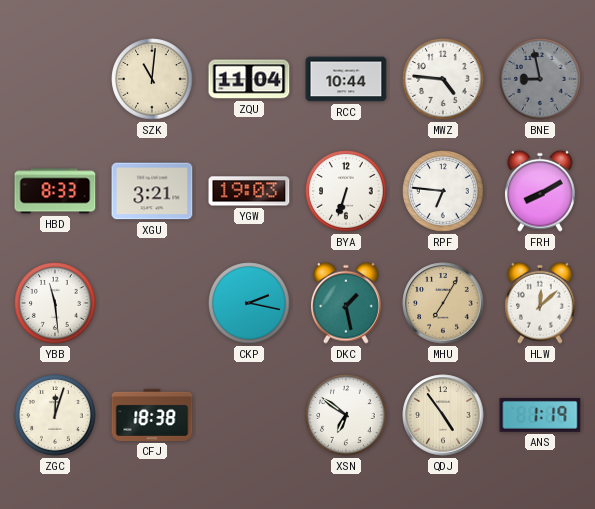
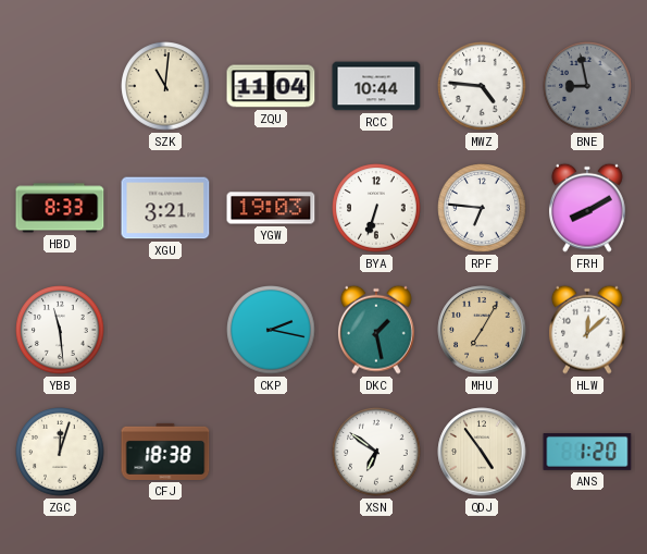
ANS: 1:19 -> 1:20
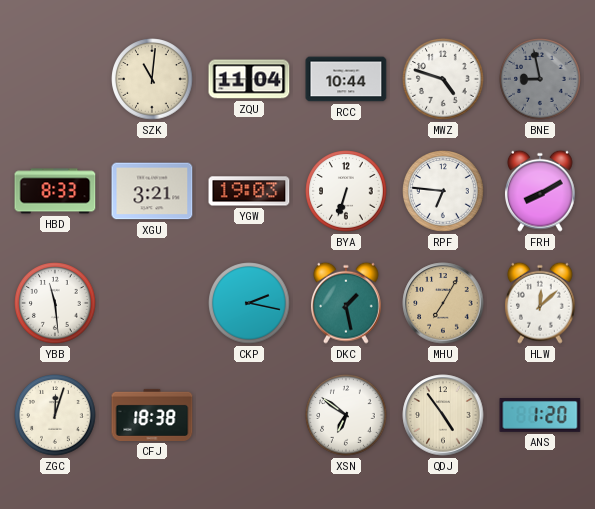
MWZ: 4:46 -> 4:48
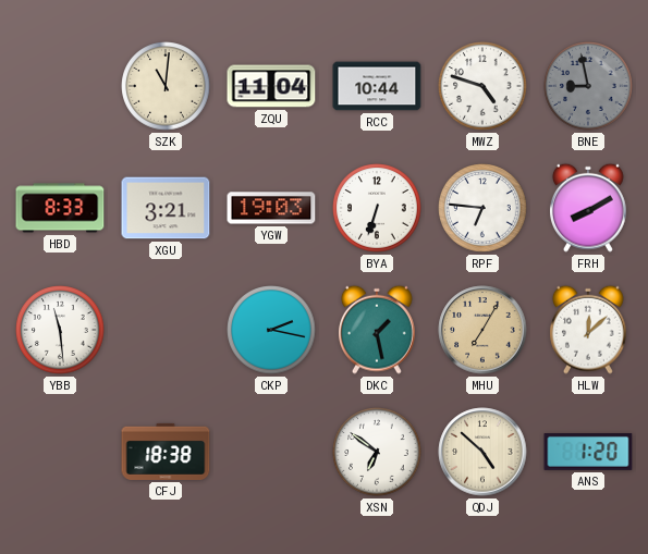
ZGC: 12:03 -> none
QDJ: 4:54 -> 4:52
